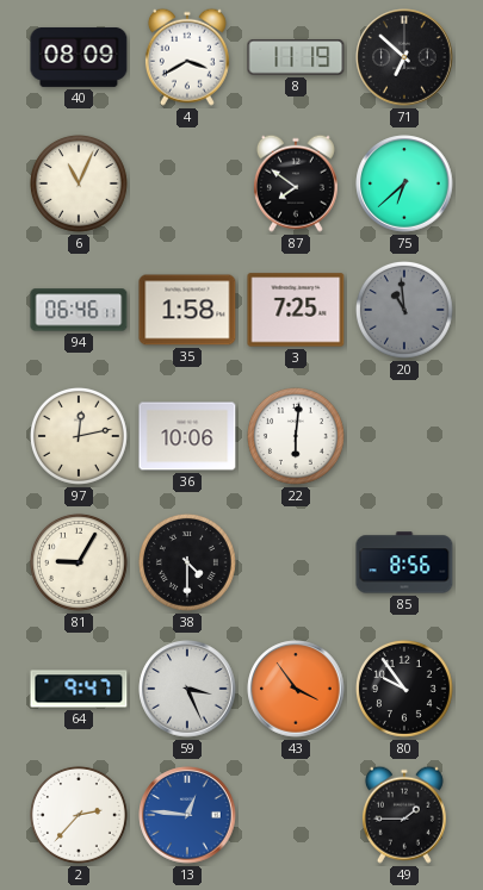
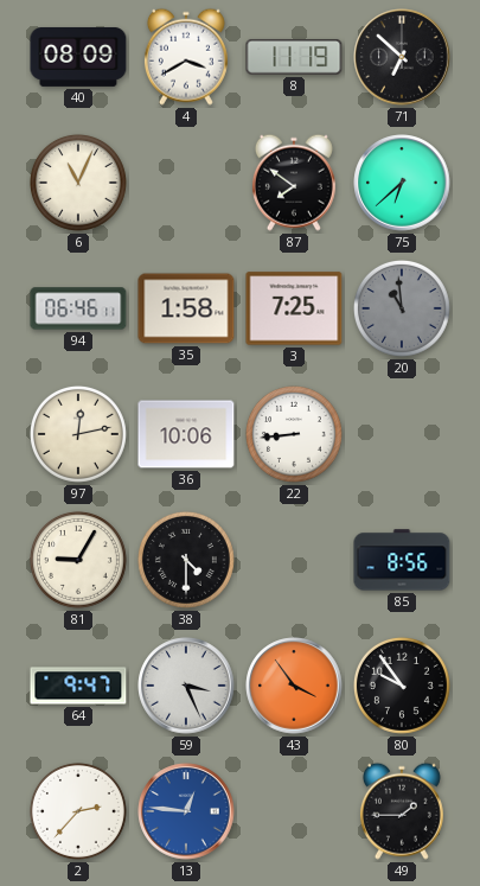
22: 6:01 -> 8:44
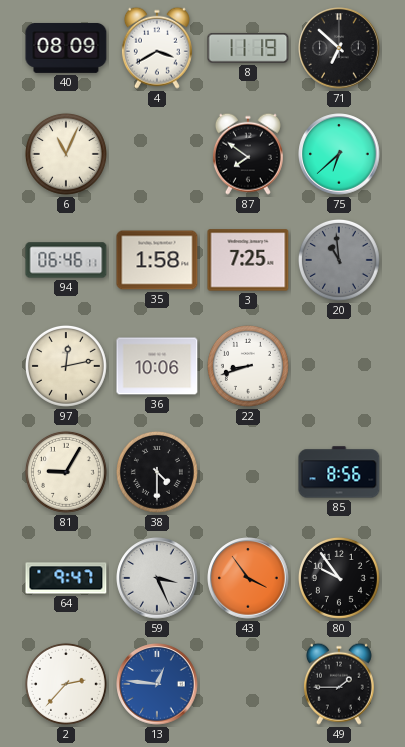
22: 8:44 -> 8:42
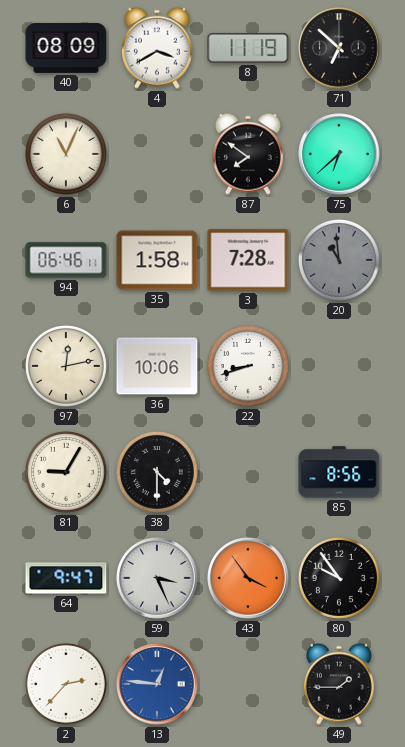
3: 7:25 -> 7:28
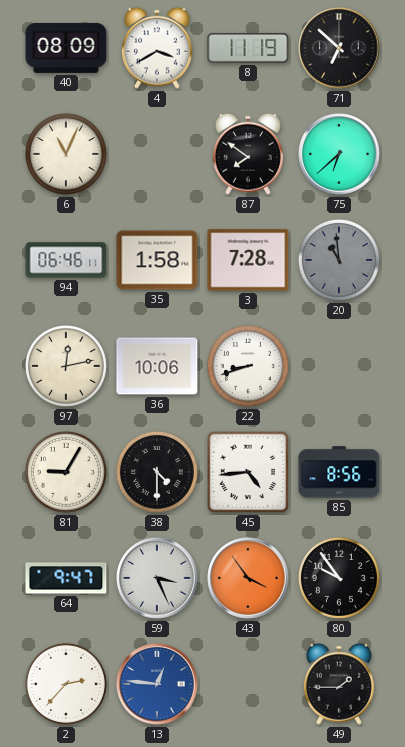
45: none -> 4:44
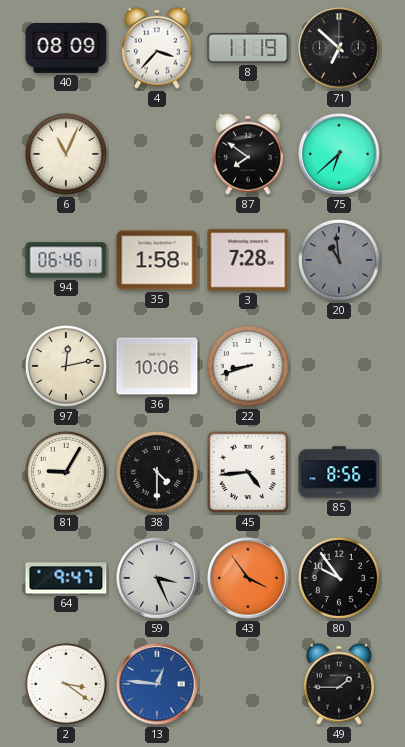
4: 3:40 -> 3:37
2: 2:37 -> 3:21
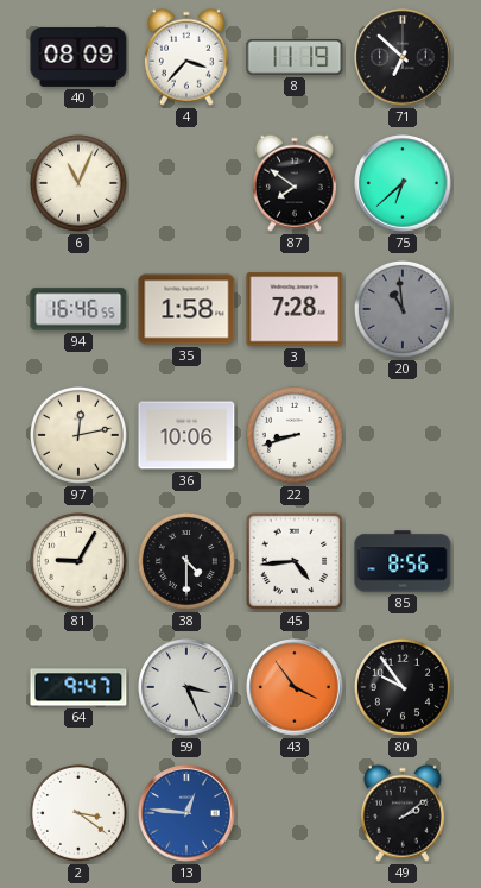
94: 06:46 -> 16:46
49: 1:45 -> 2:09
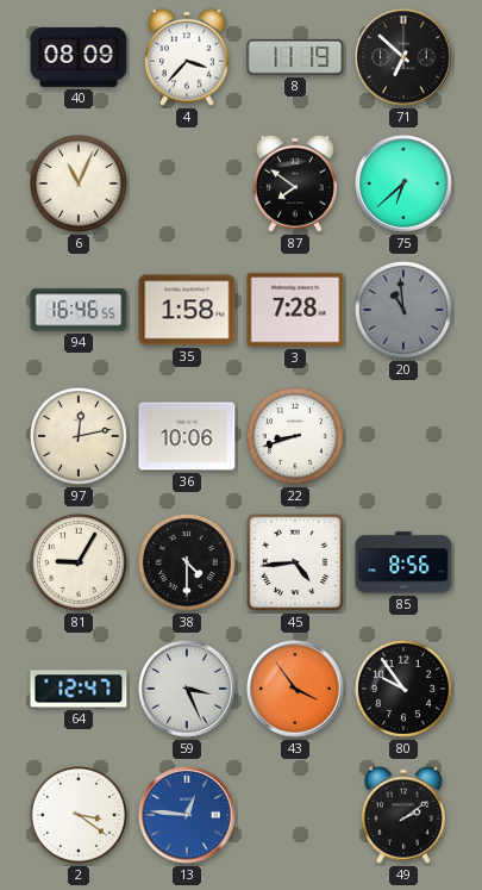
64: 9:47 -> 12:47
